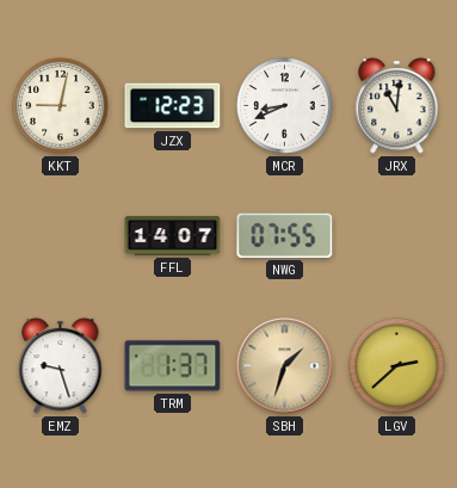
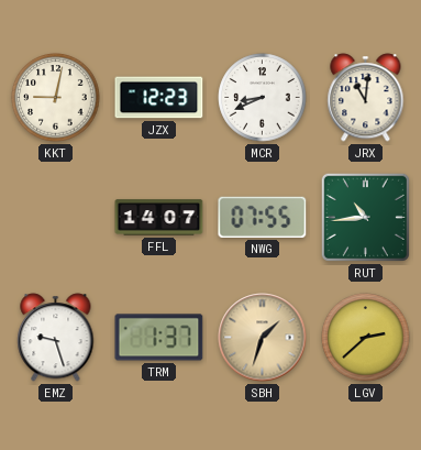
RUT: none -> 10:44
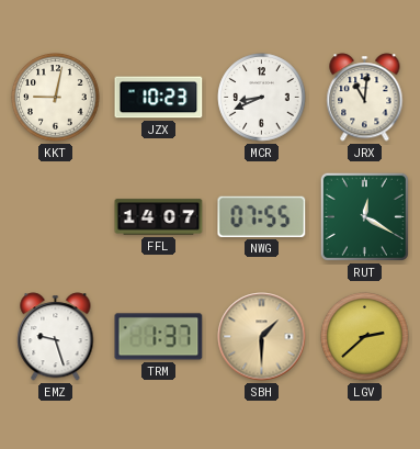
JZX: 12:23 -> 10:23
RUT: 10:44 -> 12:20
SBH: 1:33 -> 1:30
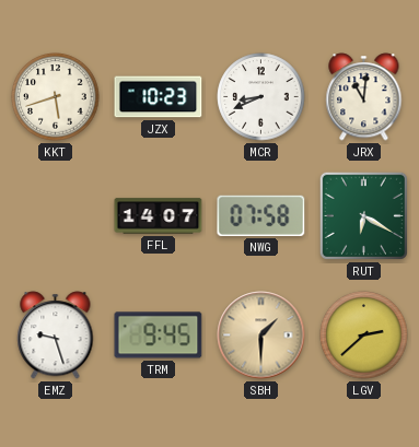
KKT: 9:02 -> 5:42
NWG: 07:55 -> 07:58
RUT: 12:20 -> 6:20
TRM: 1:37 -> 9:45
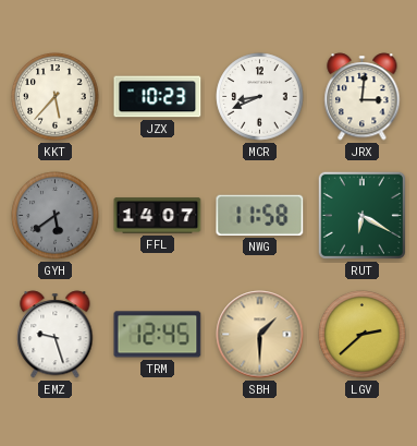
KKT: 5:42 -> 5:37
JRX: 11:01 -> 3:01
GYH: none -> 5:39
NWG: 07:58 -> 11:58
TRM: 9:45 -> 12:45
